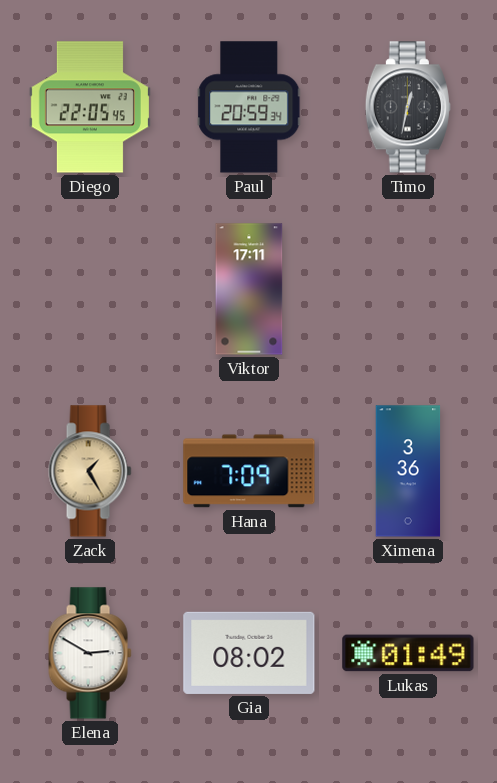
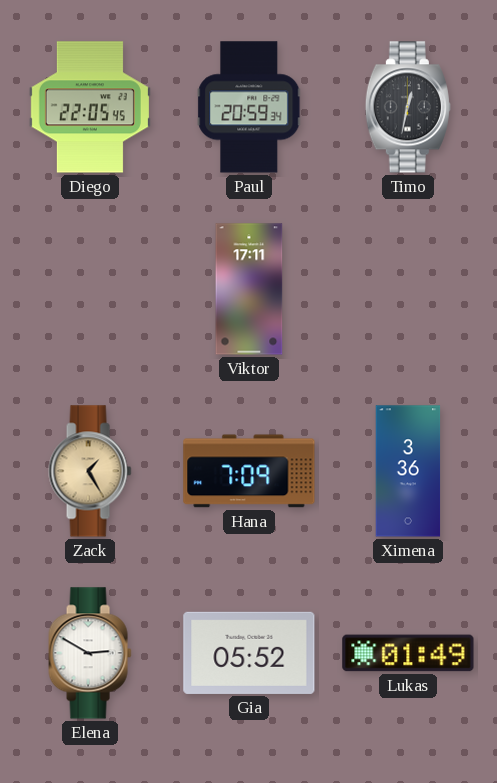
Gia: 08:02 -> 05:52
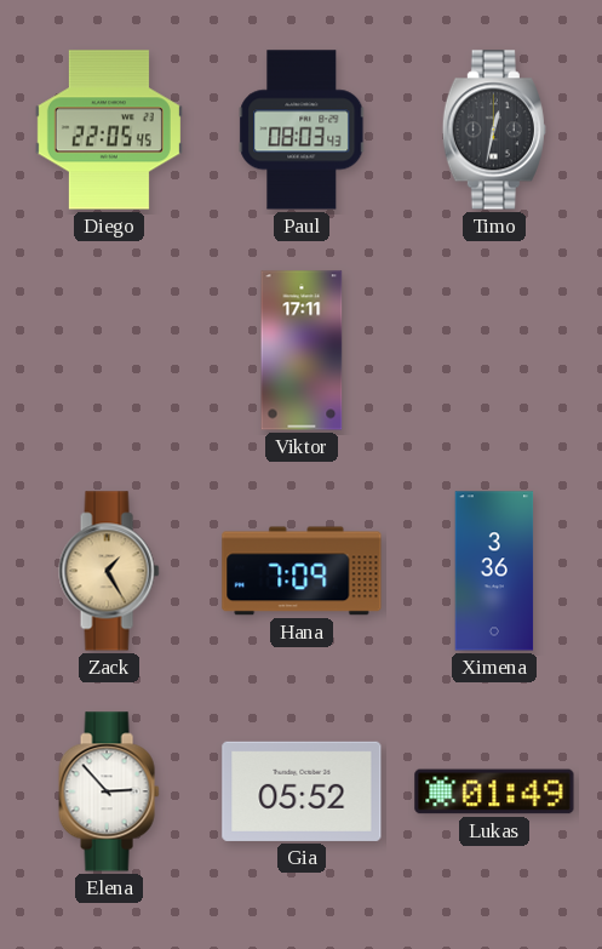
Paul: 20:59 -> 08:03
Elena: 2:50 -> 2:53
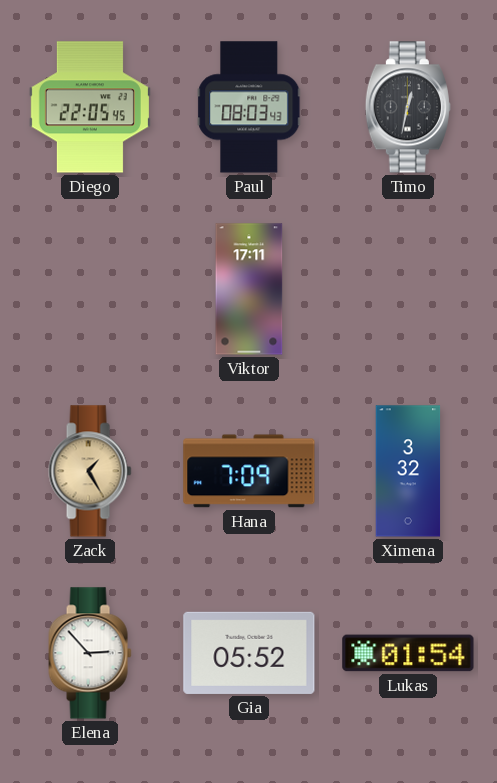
Ximena: 3:36 -> 3:32
Lukas: 01:49 -> 01:54
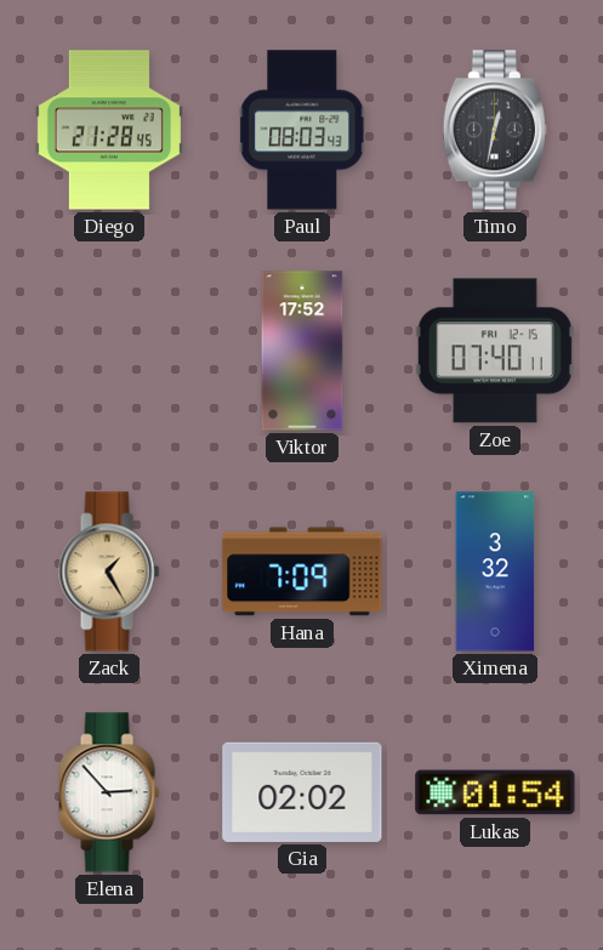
Diego: 22:05 -> 21:28
Viktor: 17:11 -> 17:52
Zoe: none -> 07:40
Gia: 05:52 -> 02:02
